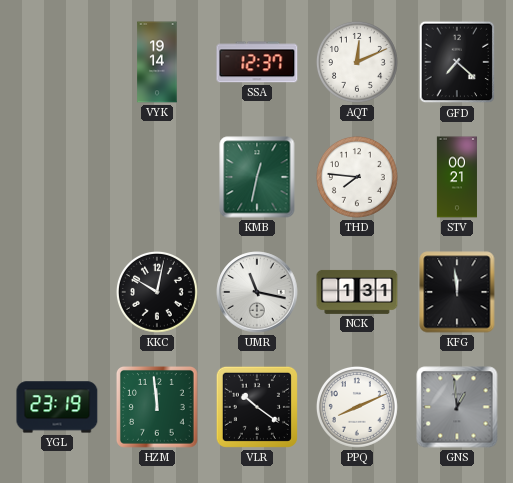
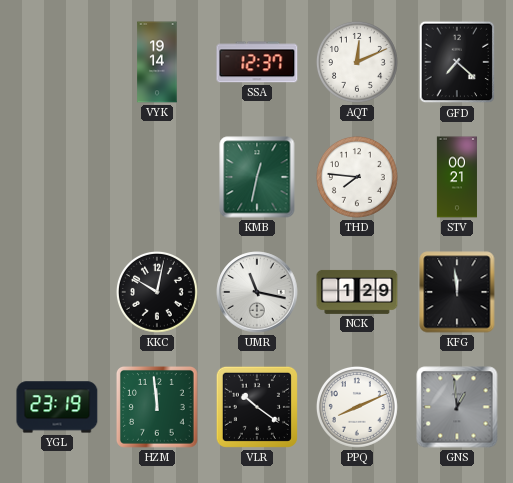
NCK: 1:31 -> 1:29
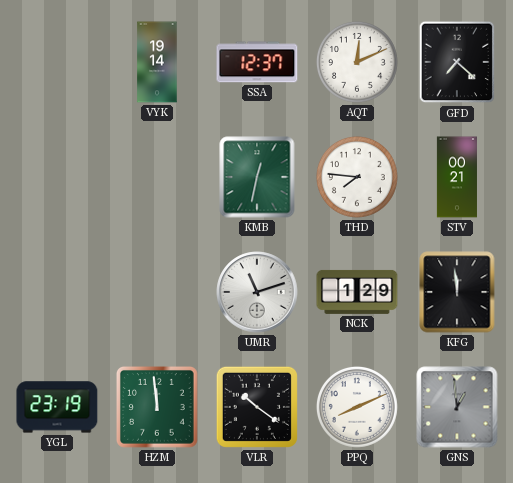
KKC: 10:02 -> none
UMR: 11:17 -> 11:12
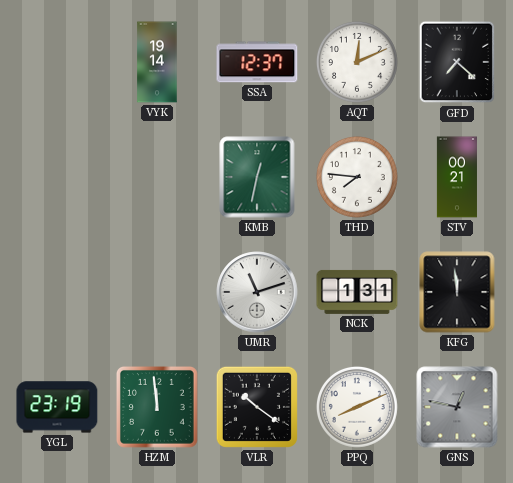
NCK: 1:29 -> 1:31
GNS: 12:59 -> 12:47
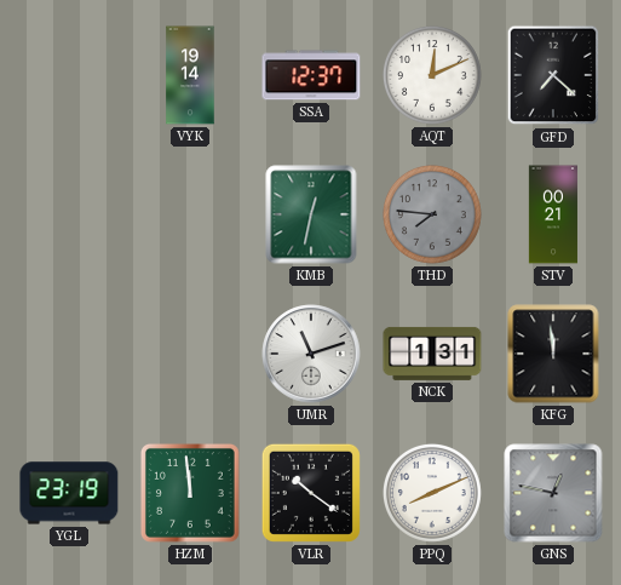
THD dial: white -> grey
